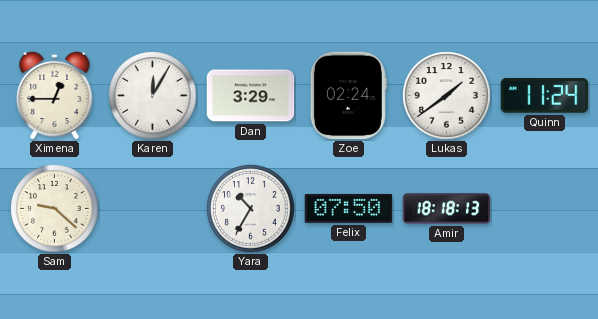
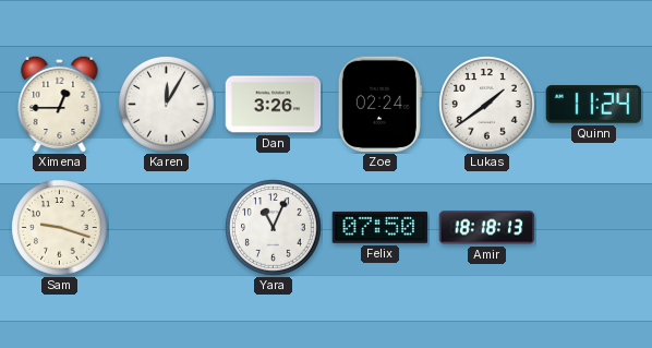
Dan: 3:29 -> 3:26
Sam: 9:22 -> 9:18
Yara: 10:35 -> 11:04
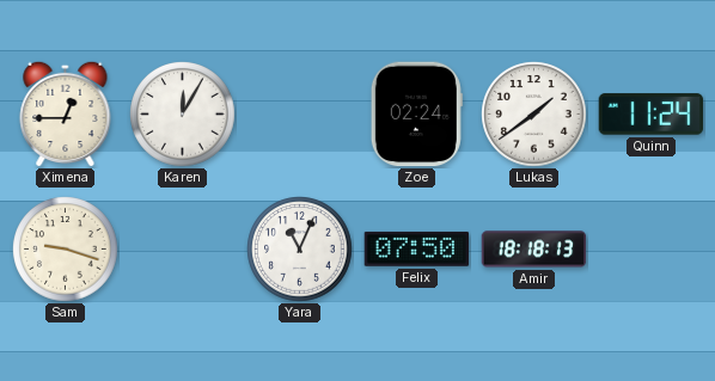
Dan: 3:26 -> none
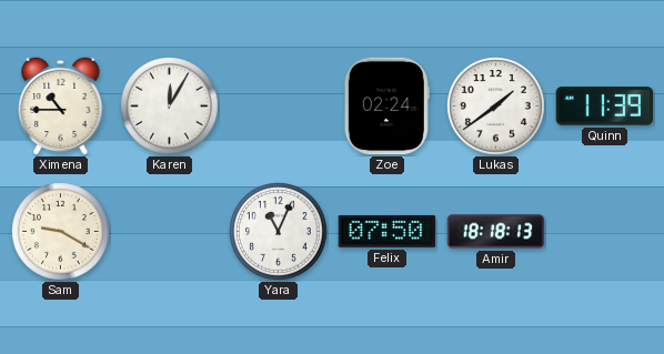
Ximena: 12:45 -> 10:45
Quinn: 11:24 -> 11:39
Sam: 9:18 -> 9:20
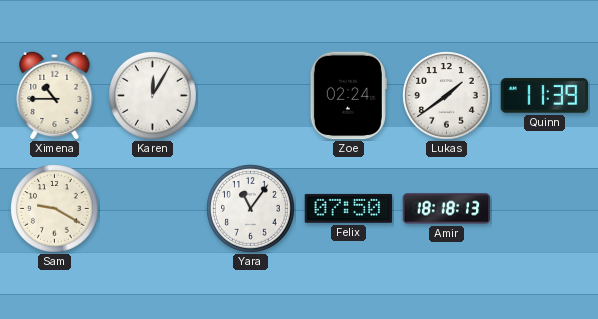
Yara: 11:04 -> 11:06
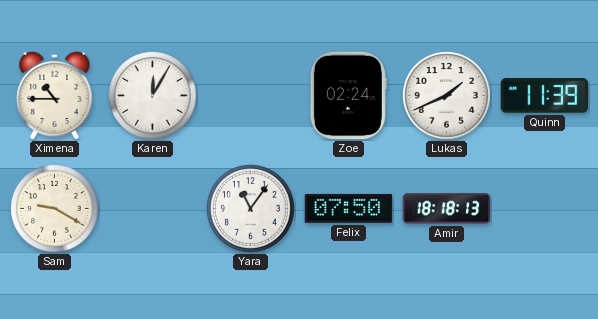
Lukas: 1:39 -> 1:41
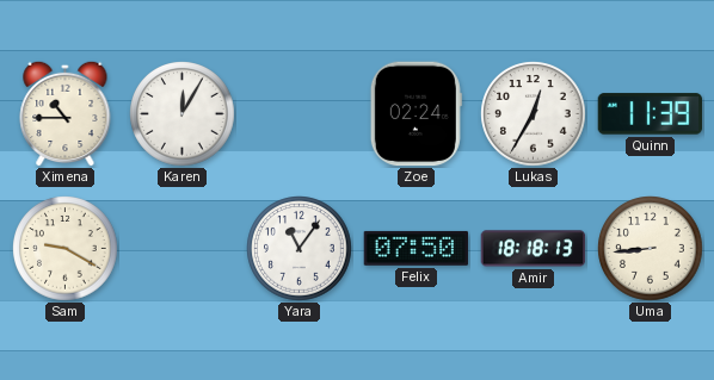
Lukas: 1:41 -> 12:35
Uma: none -> 8:44
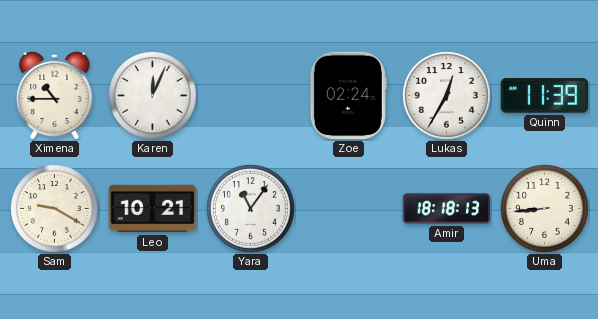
Karen: 12:05 -> 12:04
Leo: none -> 10:21
Felix: 07:50 -> none
